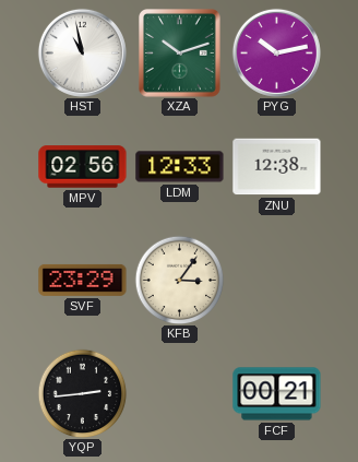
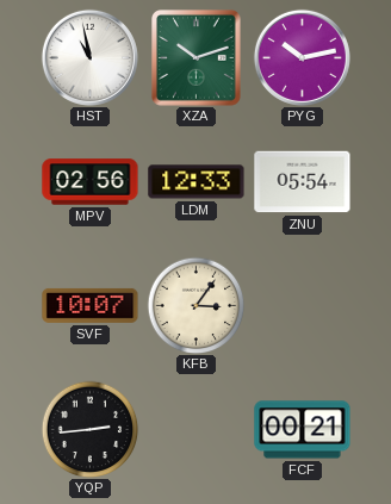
ZNU: 12:38 -> 05:54
SVF: 23:29 -> 10:07
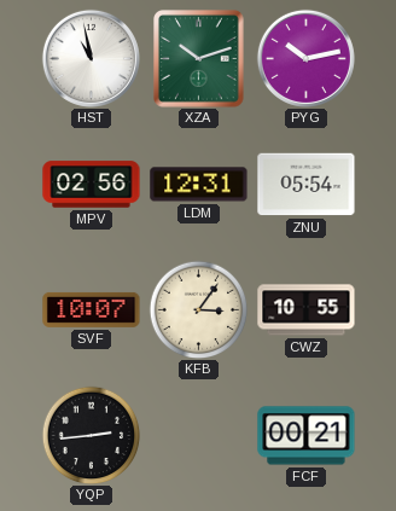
LDM: 12:33 -> 12:31
CWZ: none -> 10:55
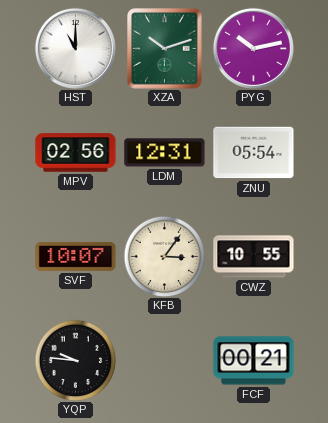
HST: 10:58 -> 11:00
YQP: 2:44 -> 9:46
